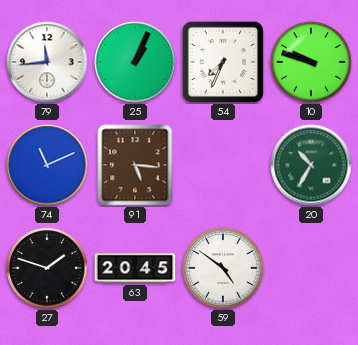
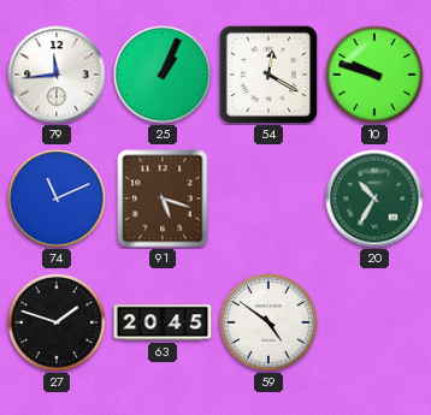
54: 7:34 -> 12:20
91: 5:16 -> 5:18
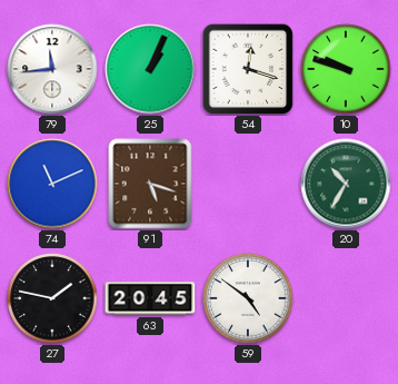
54: 12:20 -> 12:18
27: 1:48 -> 1:47
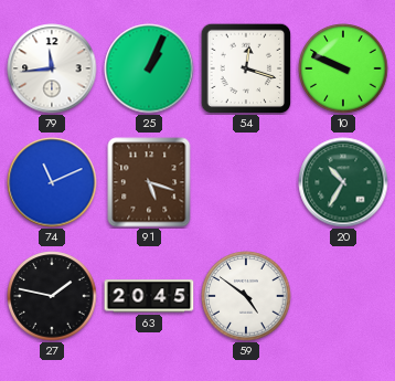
10: 9:48 -> 9:49
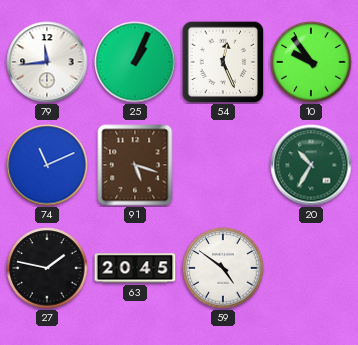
54: 12:18 -> 12:26
10: 9:49 -> 9:54
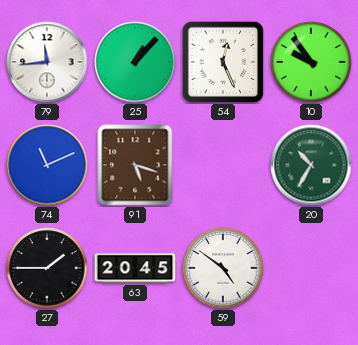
25: 1:04 -> 1:07
27: 1:47 -> 1:45
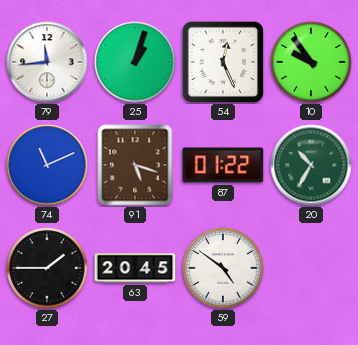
25: 1:07 -> 1:03
87: none -> 01:22
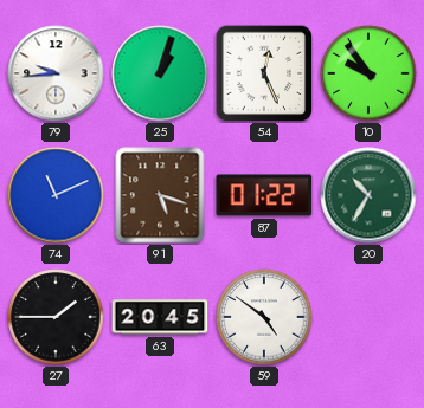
79: 11:44 -> 9:44
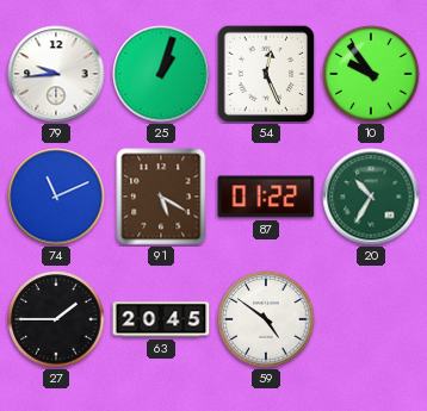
91: 5:18 -> 5:20
